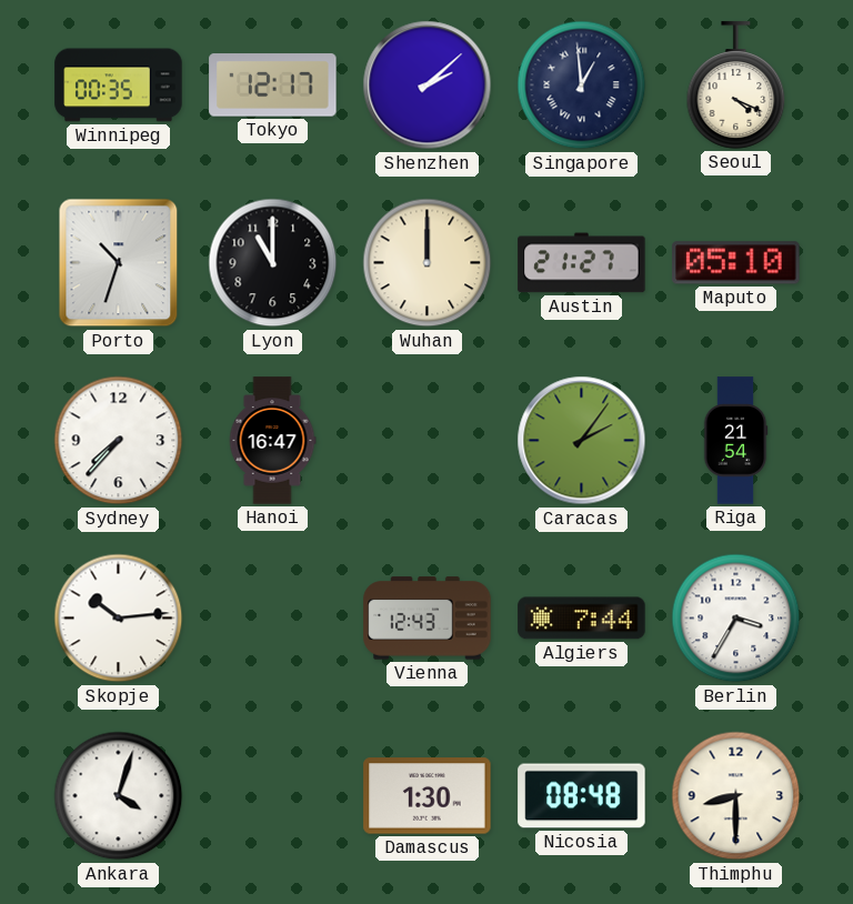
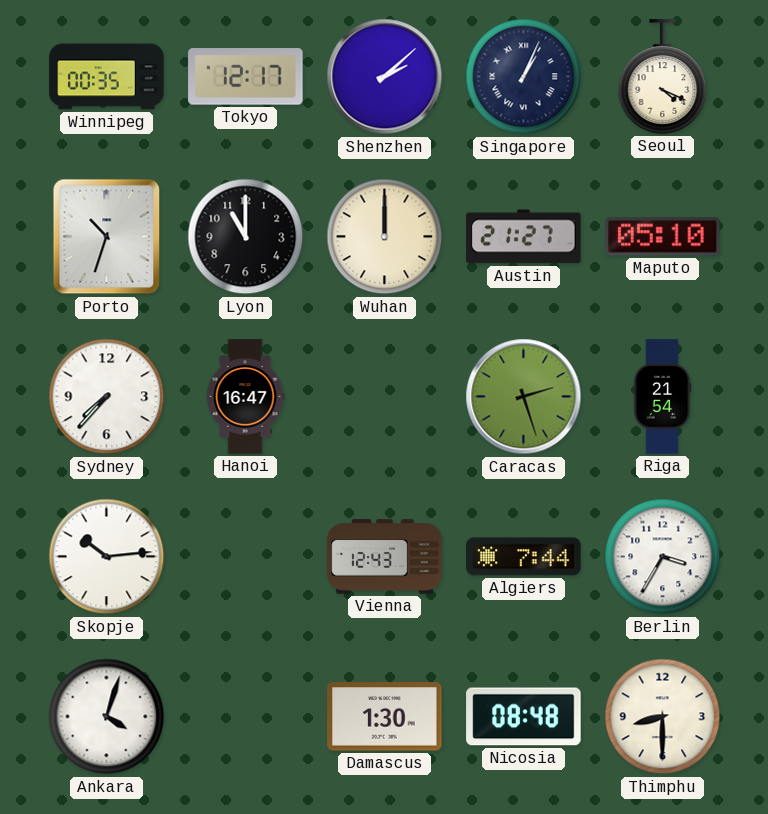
Singapore: 12:59 -> 1:04
Caracas: 2:06 -> 2:27
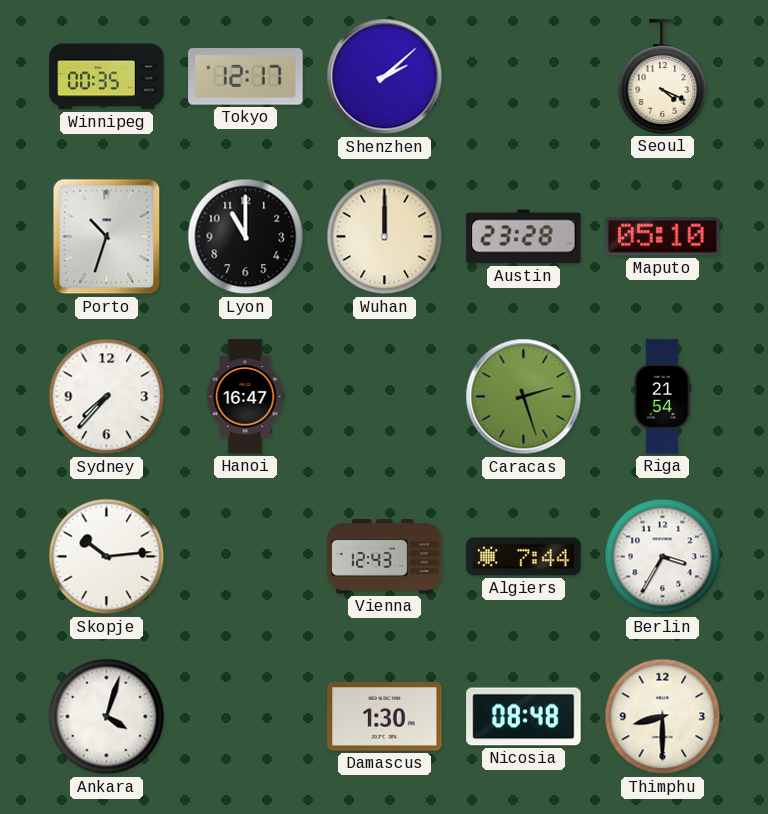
Singapore: 1:04 -> none
Austin: 21:27 -> 23:28
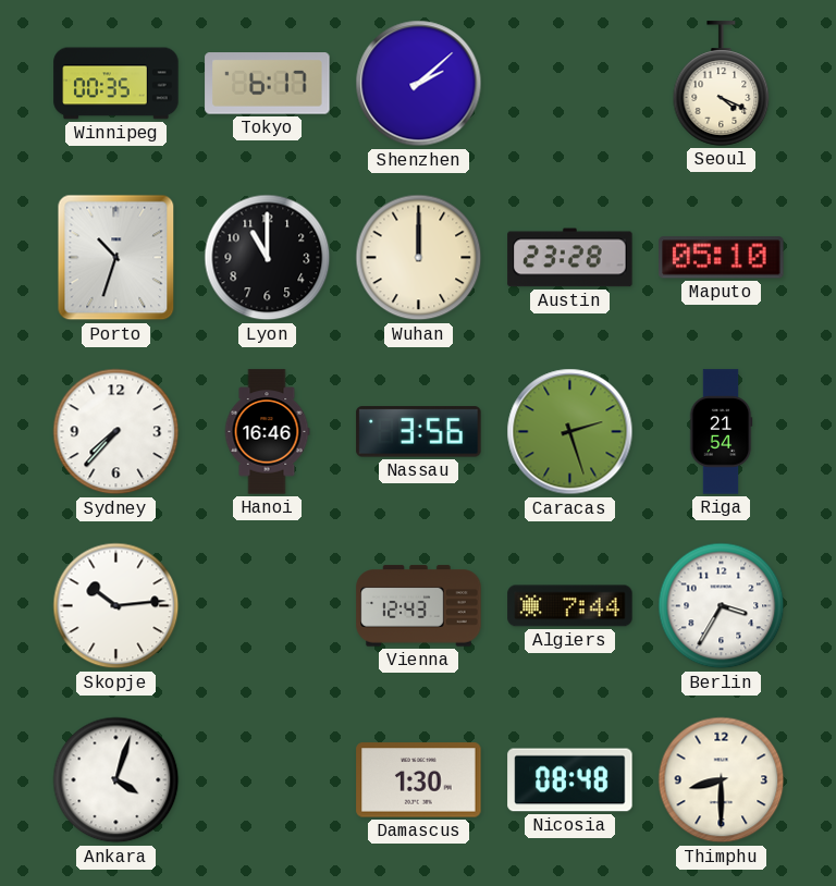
Tokyo: 12:17 -> 6:17
Hanoi: 16:47 -> 16:46
Nassau: none -> 3:56
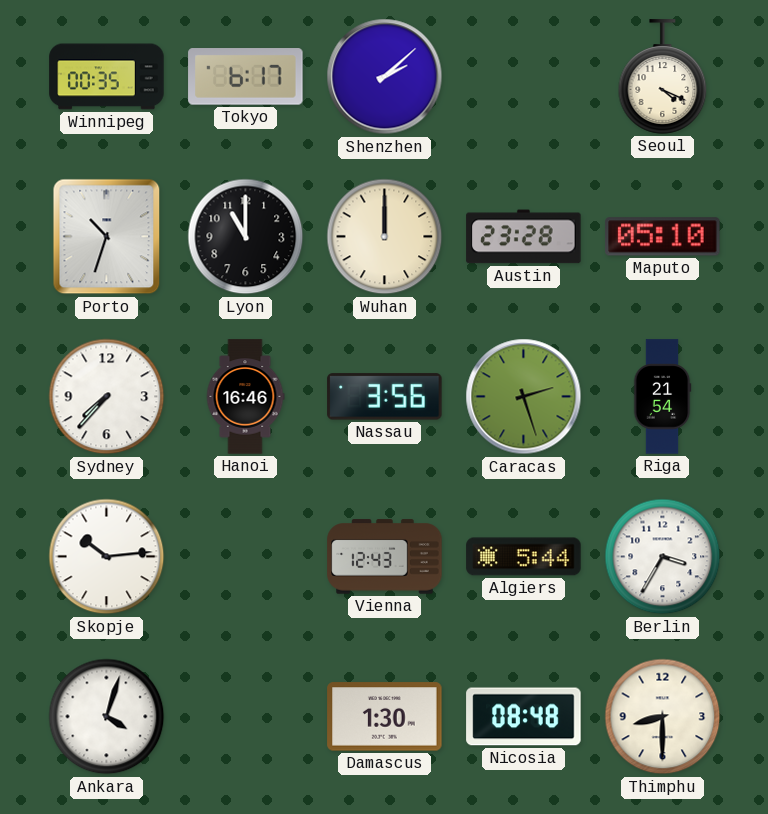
Algiers: 7:44 -> 5:44
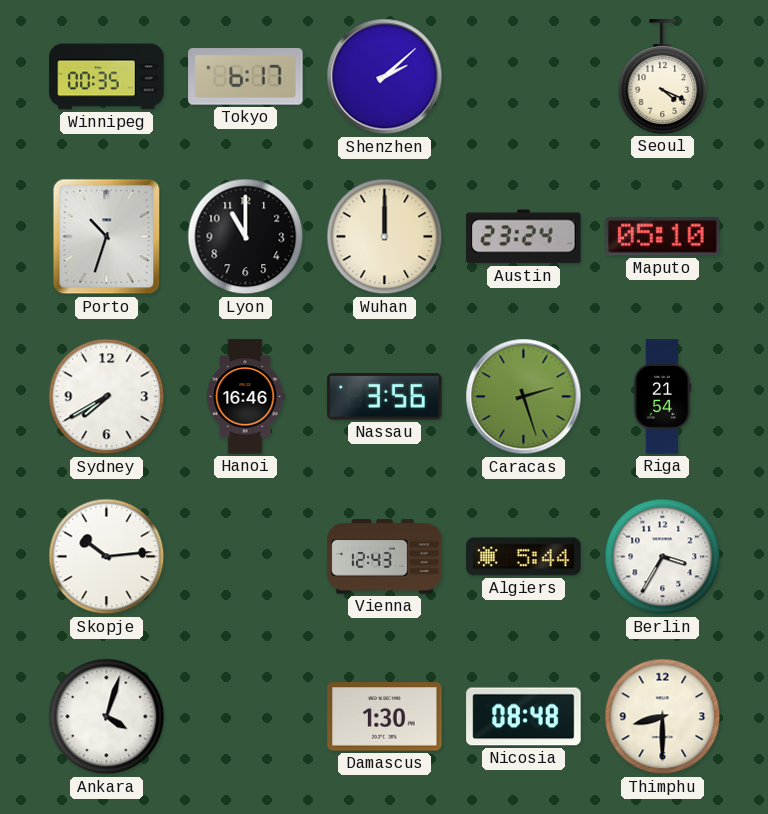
Austin: 23:28 -> 23:24
Sydney: 7:37 -> 7:40
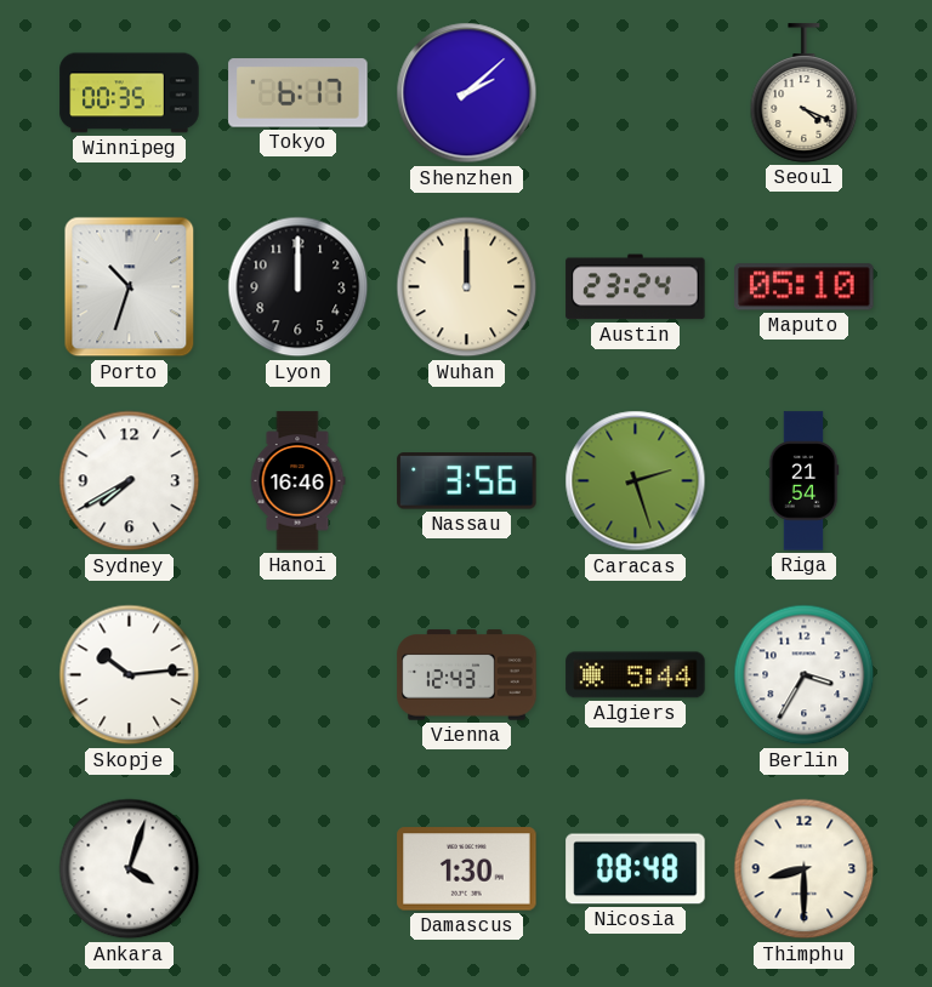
Lyon: 11:00 -> 12:00
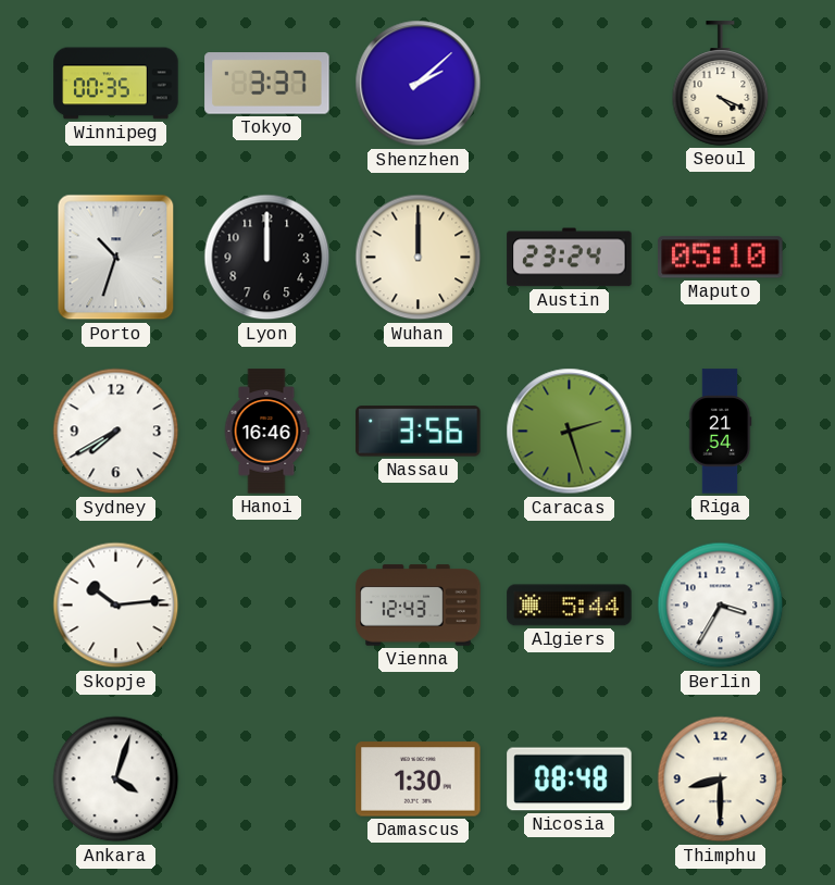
Tokyo: 6:17 -> 3:37
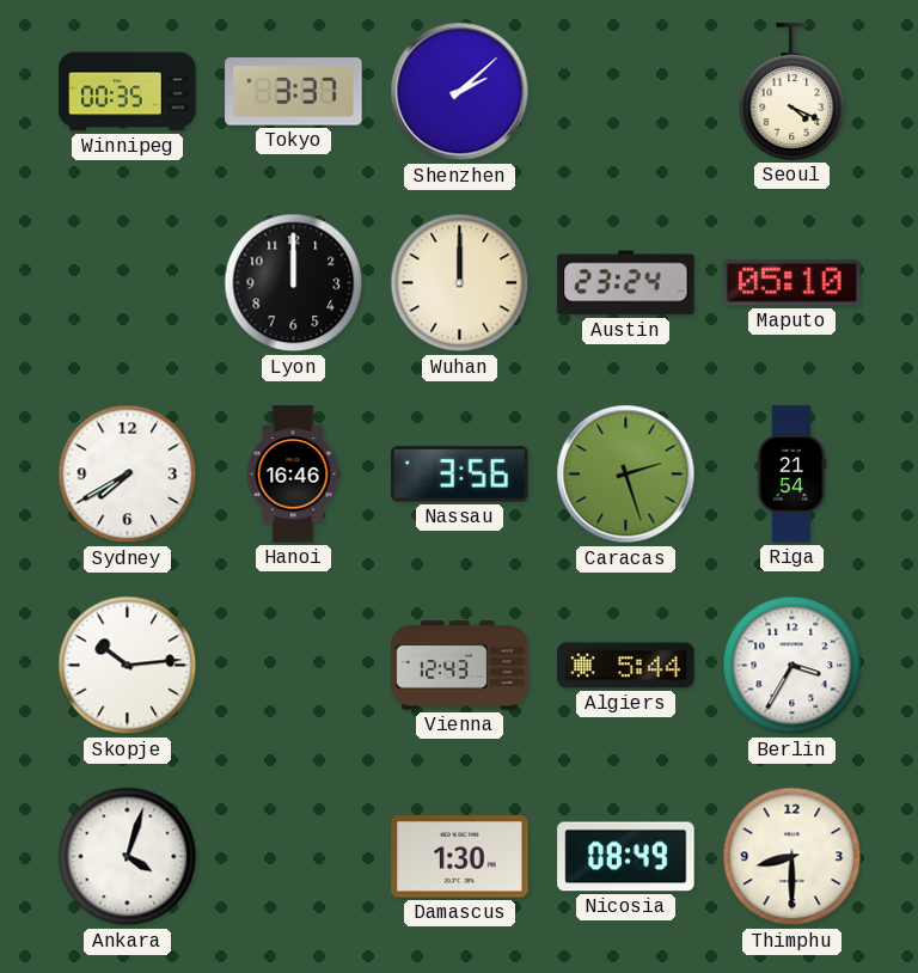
Porto: 10:33 -> none
Nicosia: 08:48 -> 08:49
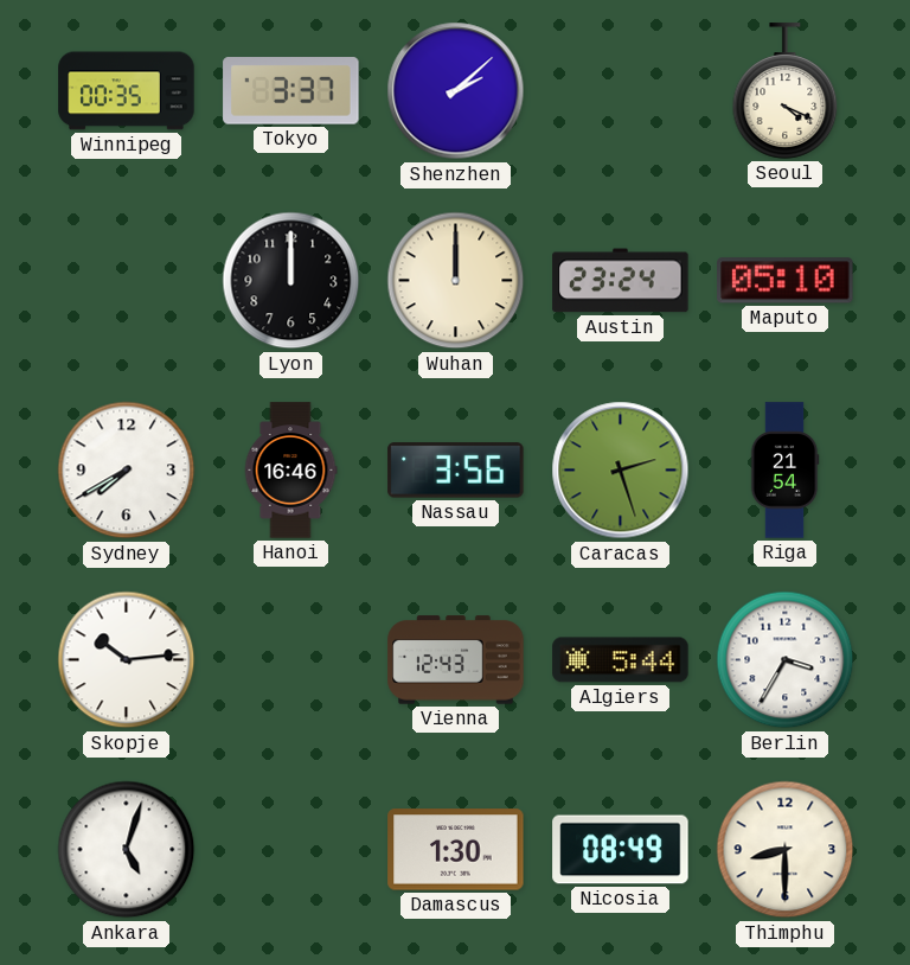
Ankara: 4:03 -> 5:03
